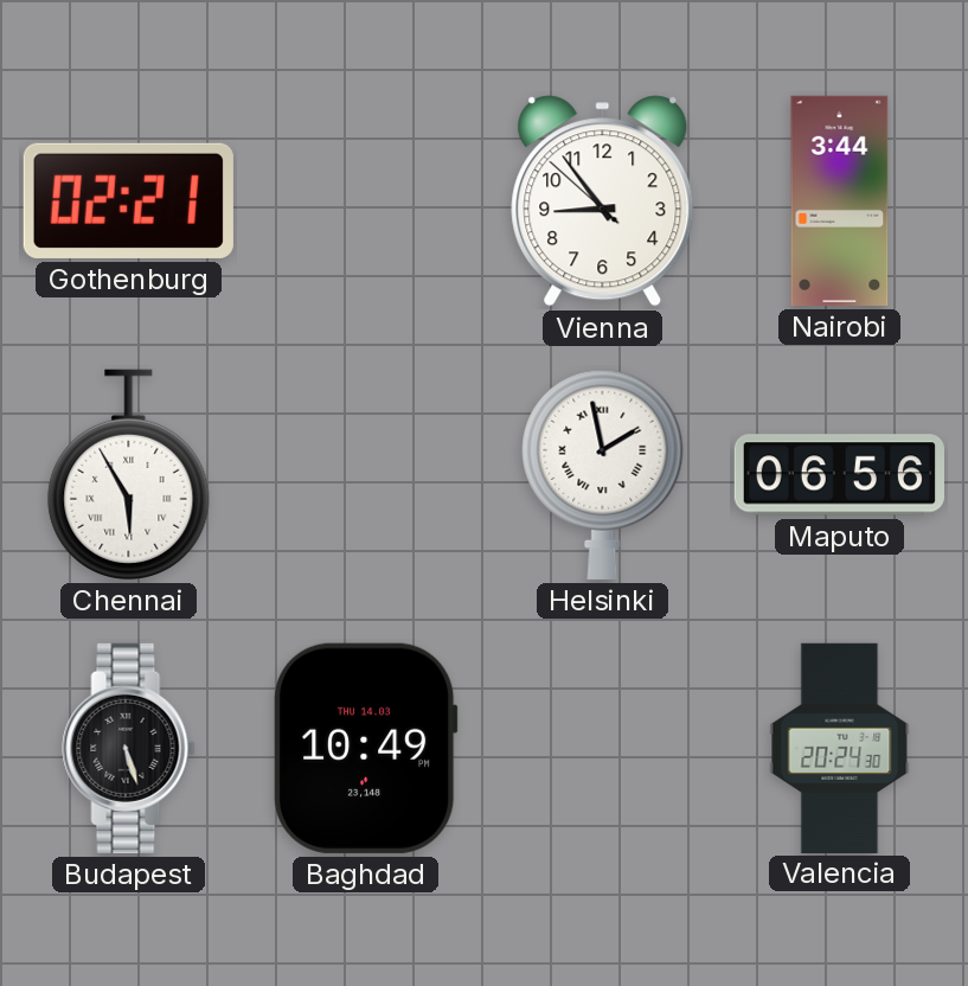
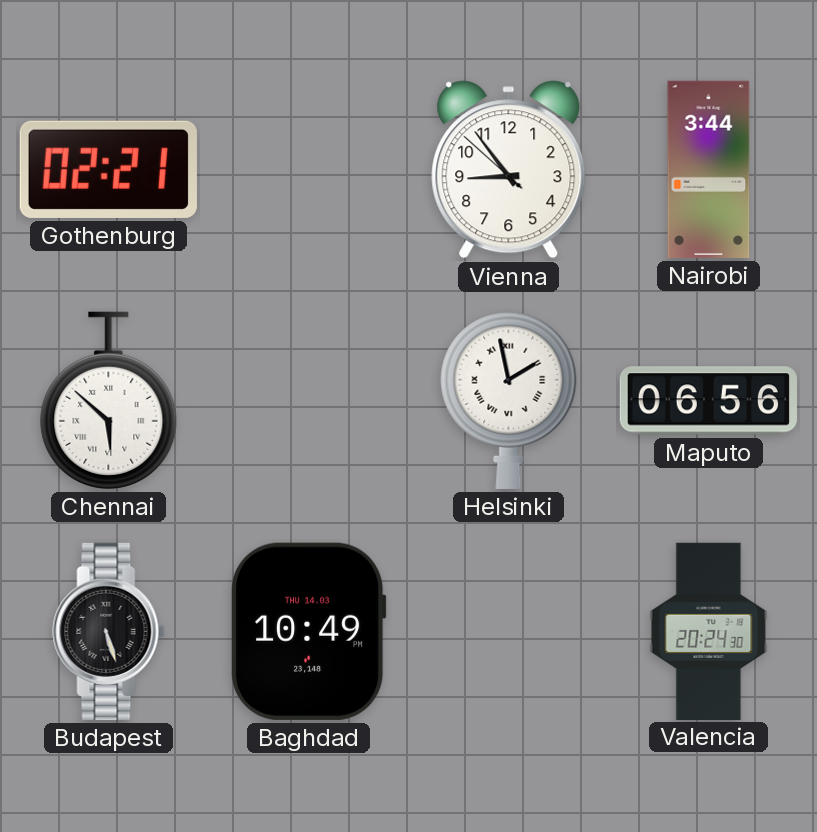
Chennai: 5:55 -> 5:52
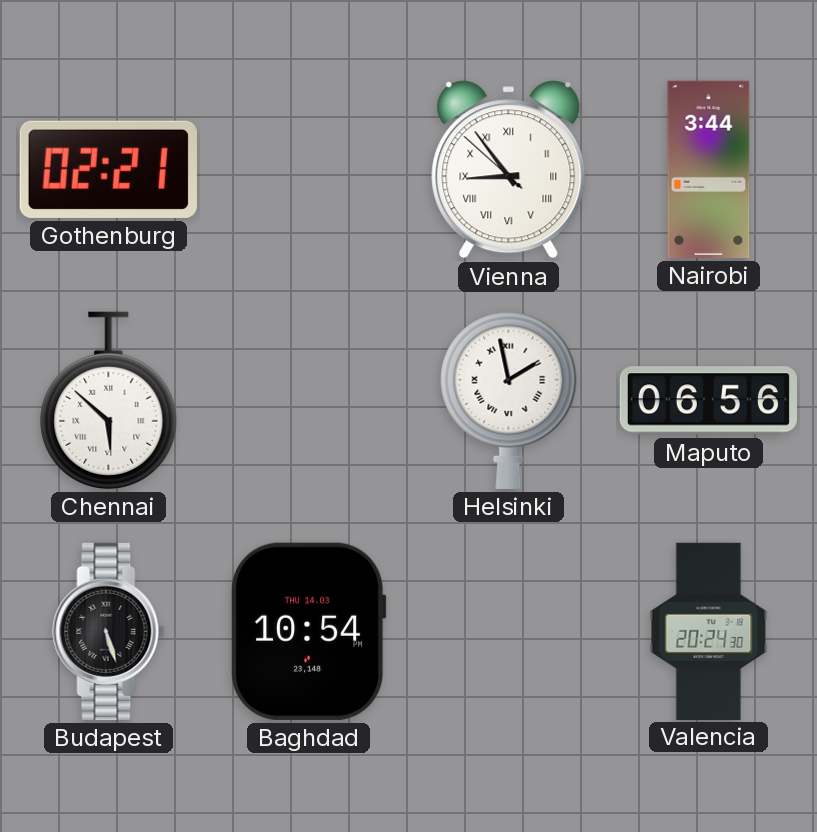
Vienna numerals: Arabic -> Roman
Baghdad: 10:49 -> 10:54
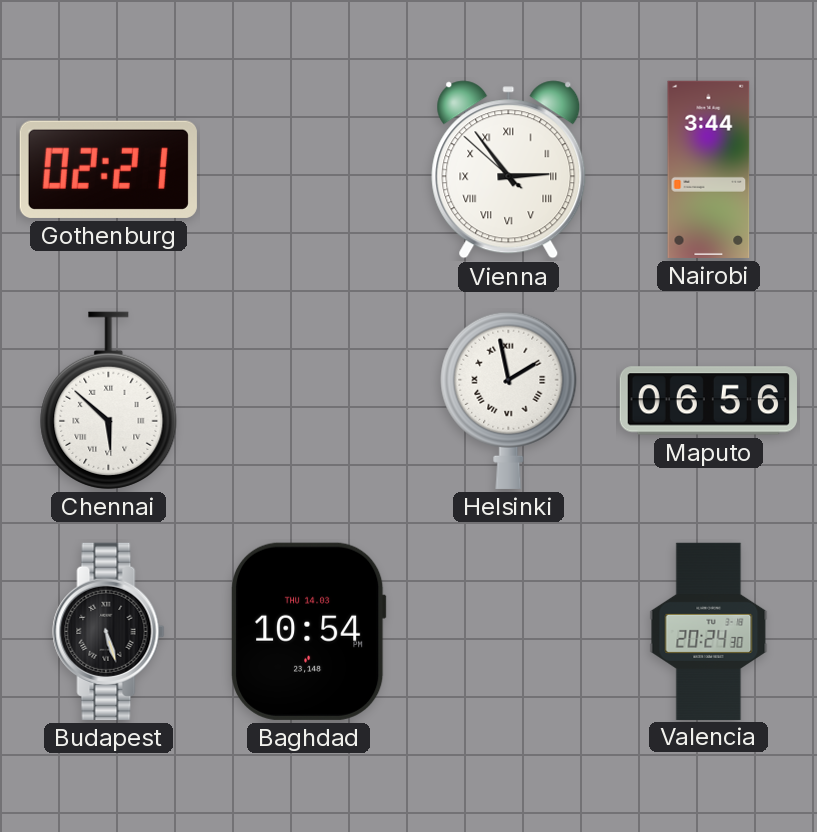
Vienna: 8:53 -> 2:53
